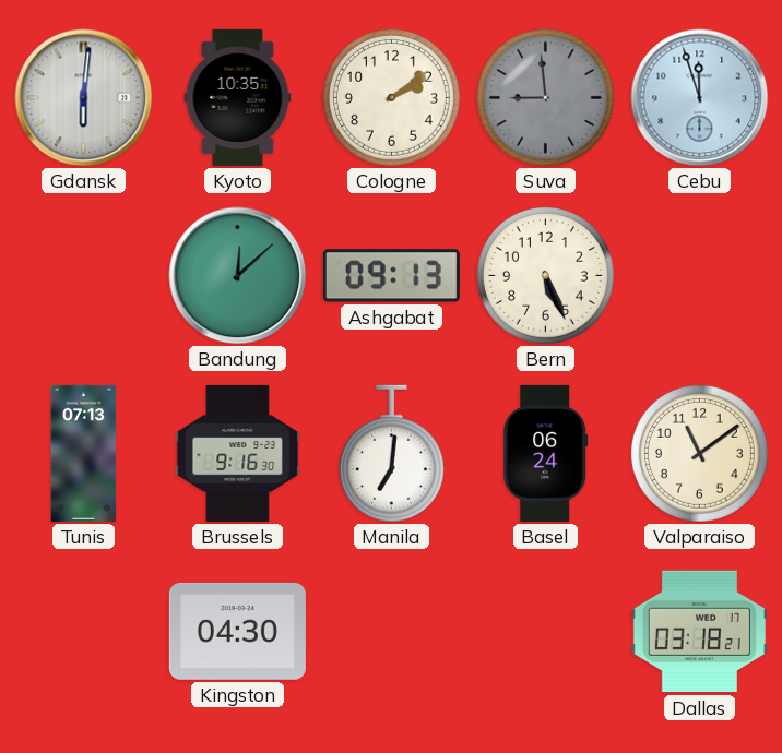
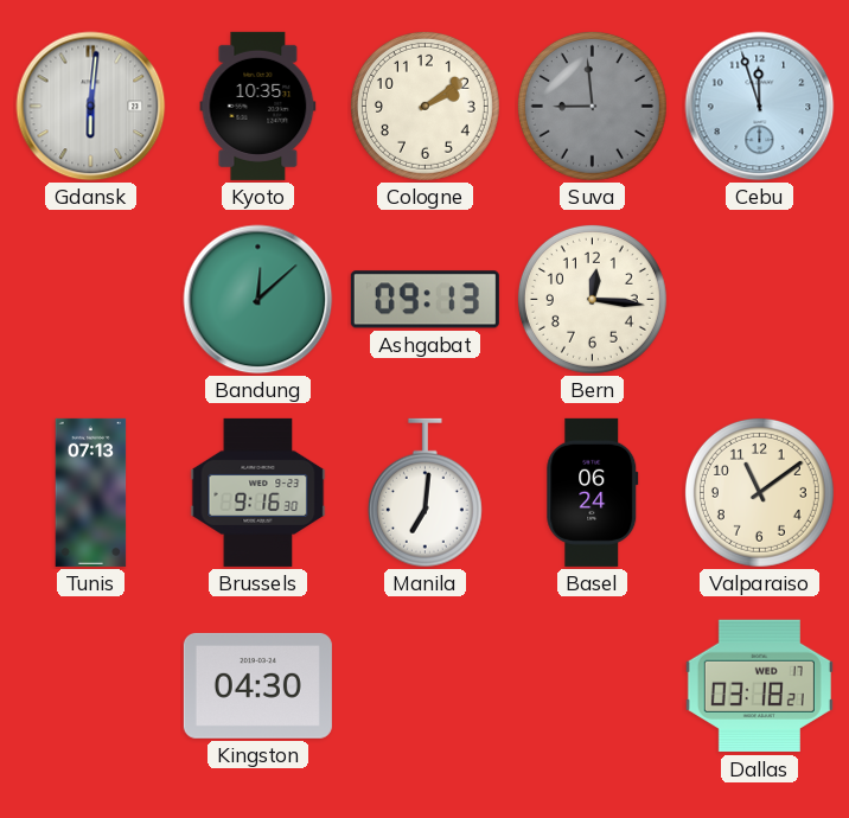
Bern: 5:26 -> 12:16
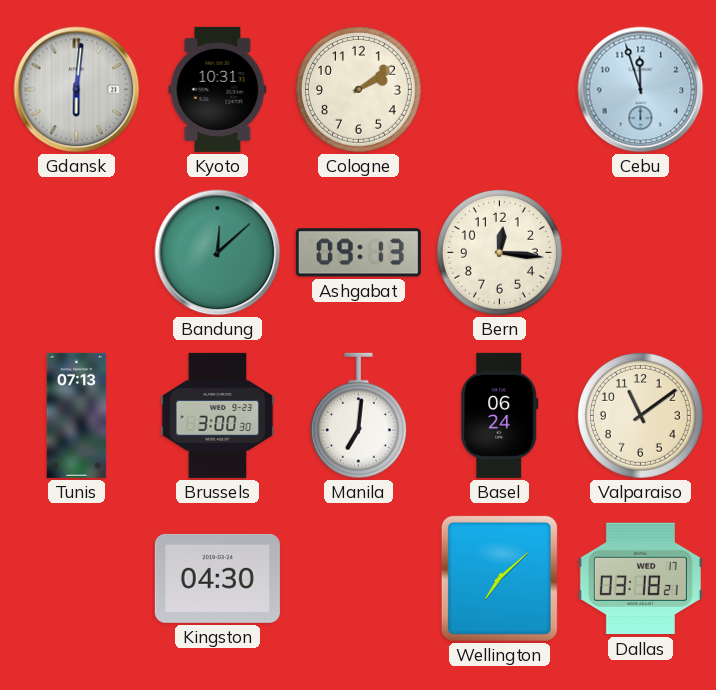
Kyoto: 10:35 -> 10:31
Suva: 8:59 -> none
Brussels: 9:16 -> 3:00
Wellington: none -> 7:08
